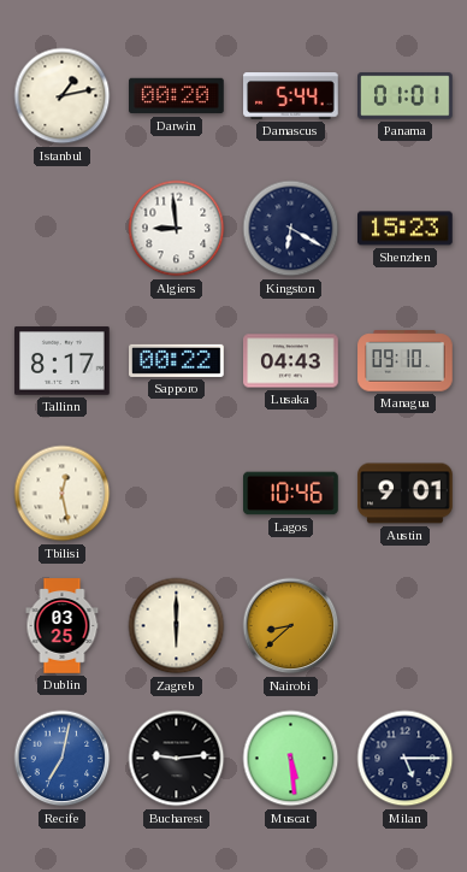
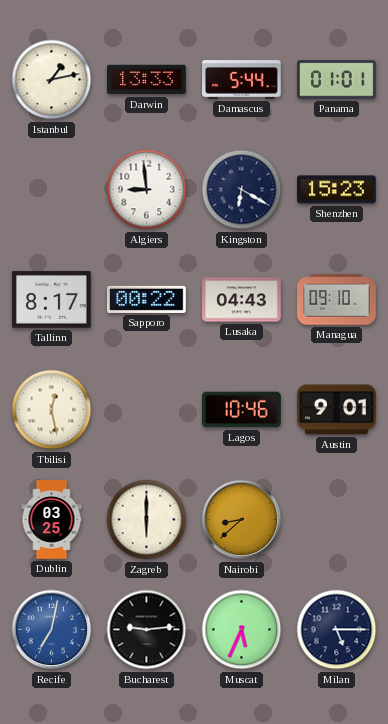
Darwin: 00:20 -> 13:33
Muscat: 5:29 -> 5:34
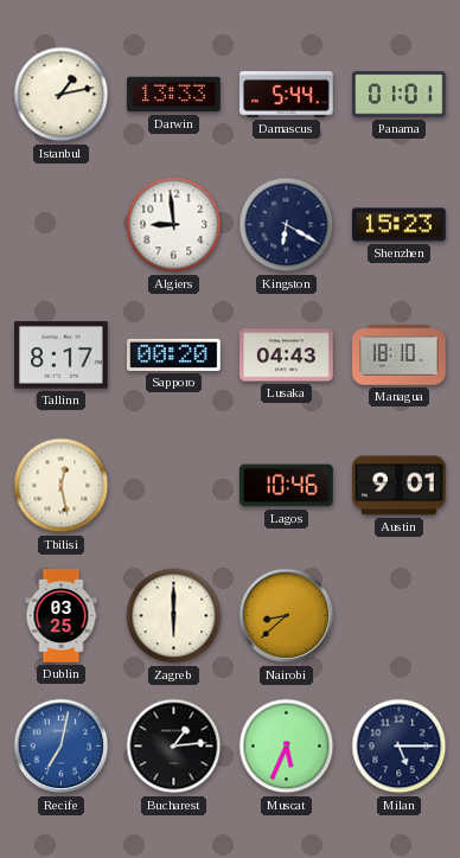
Sapporo: 00:22 -> 00:20
Managua: 09:10 -> 18:10
Bucharest: 9:14 -> 1:14
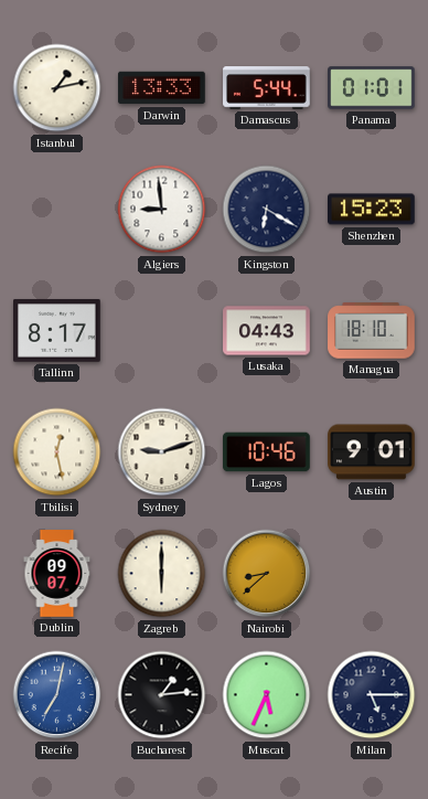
Sapporo: 00:20 -> none
Sydney: none -> 9:12
Dublin: 03:25 -> 09:07
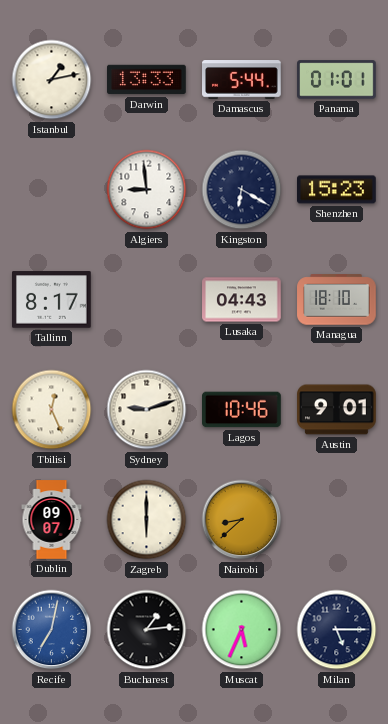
Tbilisi: 12:28 -> 12:26
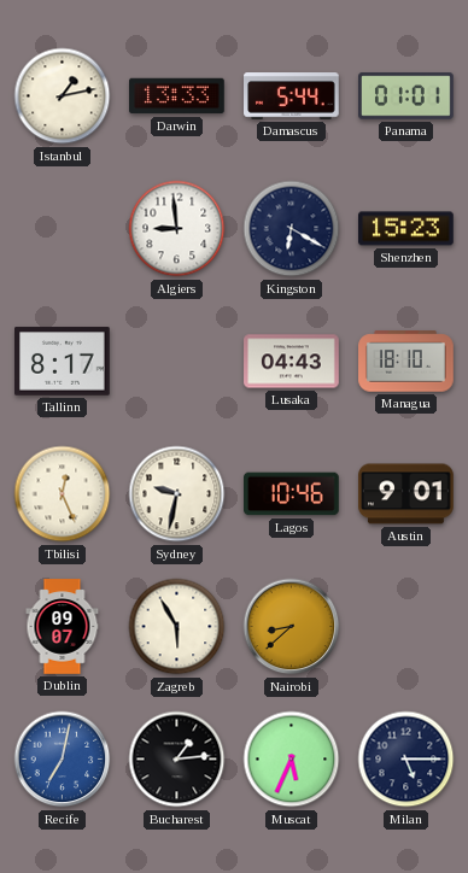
Sydney: 9:12 -> 9:32
Zagreb: 6:00 -> 5:55
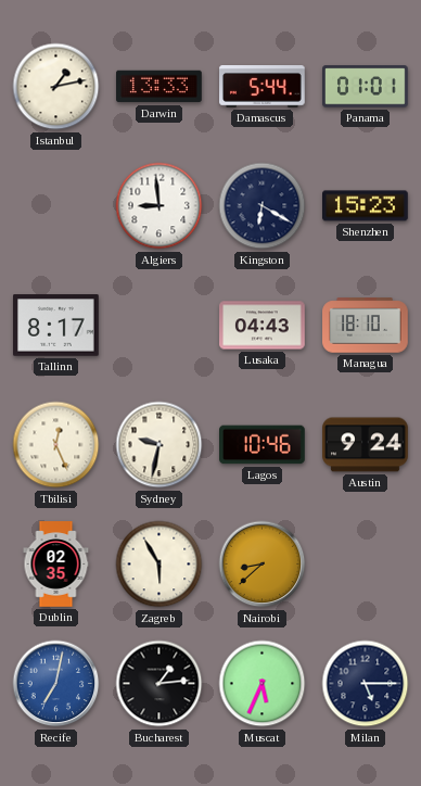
Austin: 9:01 -> 9:24
Dublin: 09:07 -> 02:35
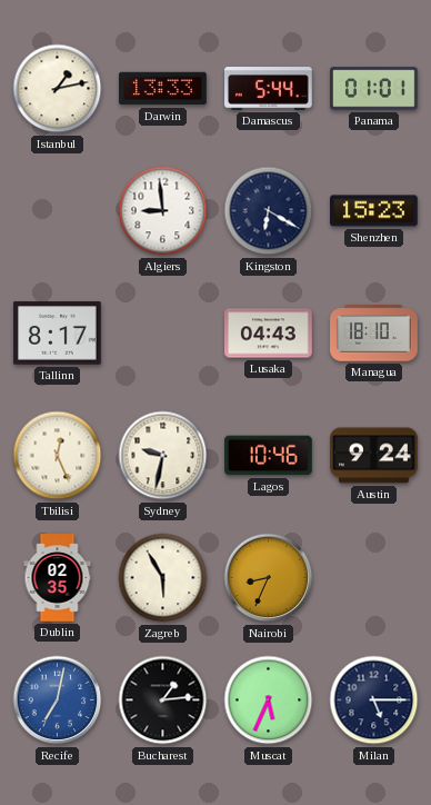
Nairobi: 8:38 -> 8:34
